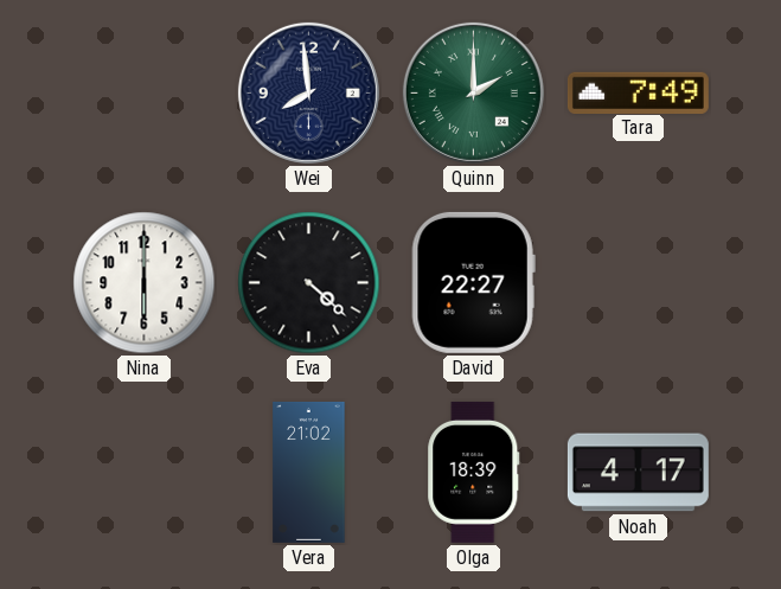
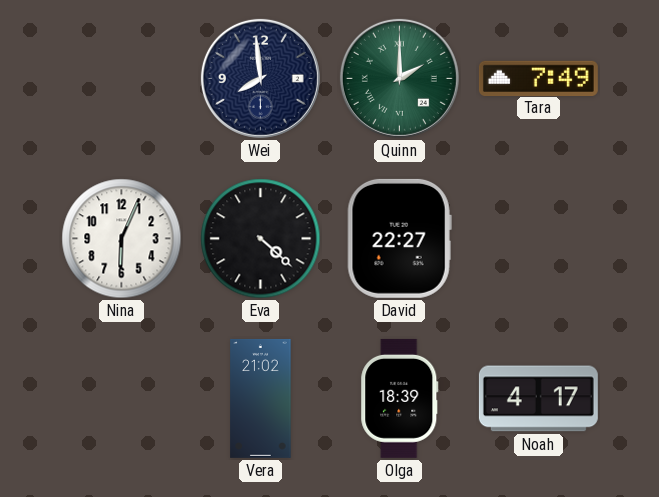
Nina: 6:00 -> 6:04
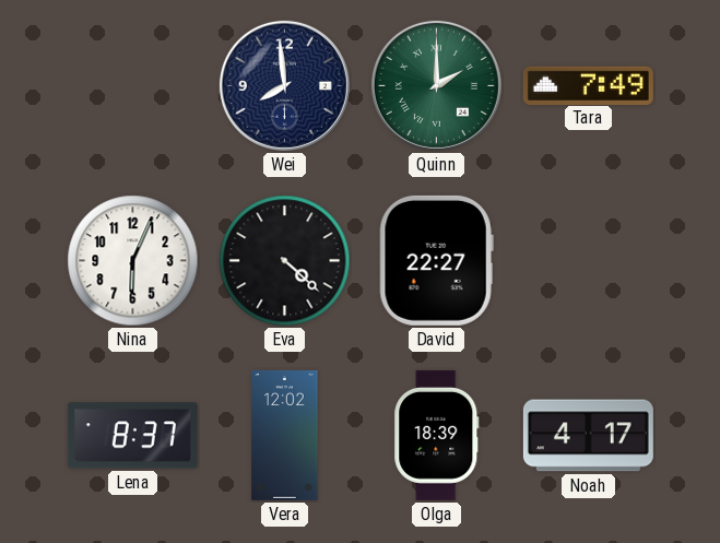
Lena: none -> 8:37
Vera: 21:02 -> 12:02
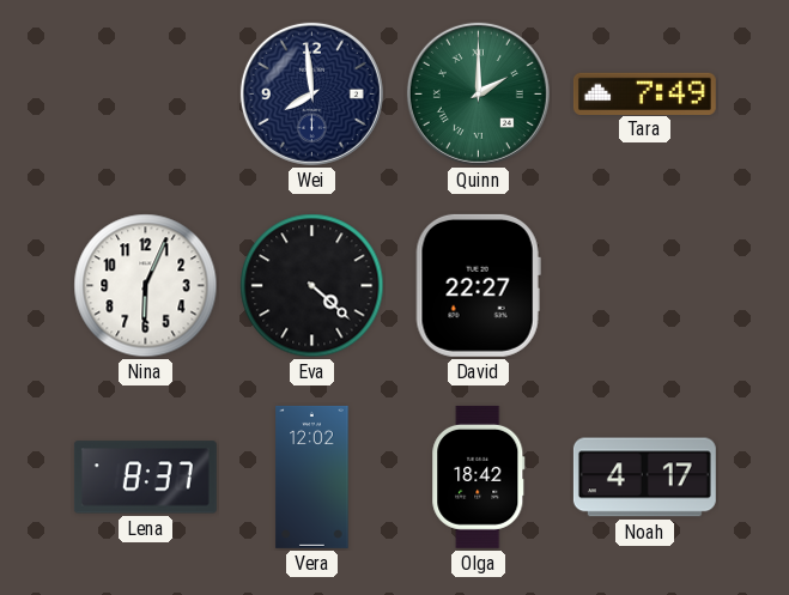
Olga: 18:39 -> 18:42
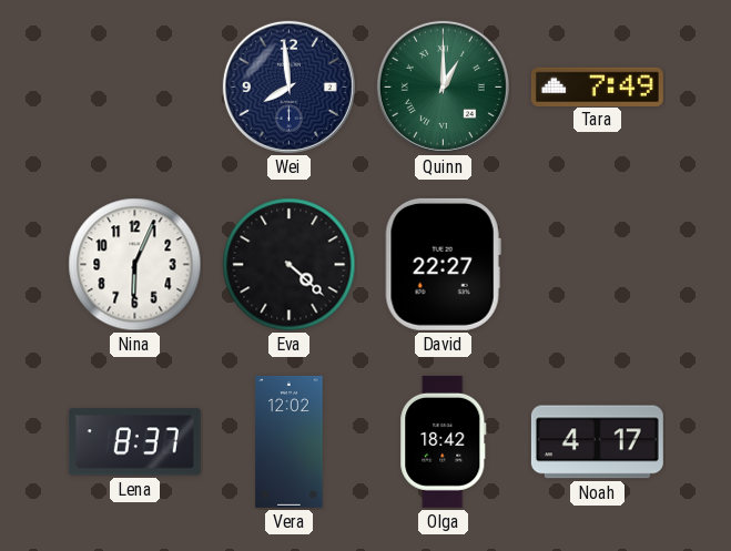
Quinn: 2:00 -> 1:00
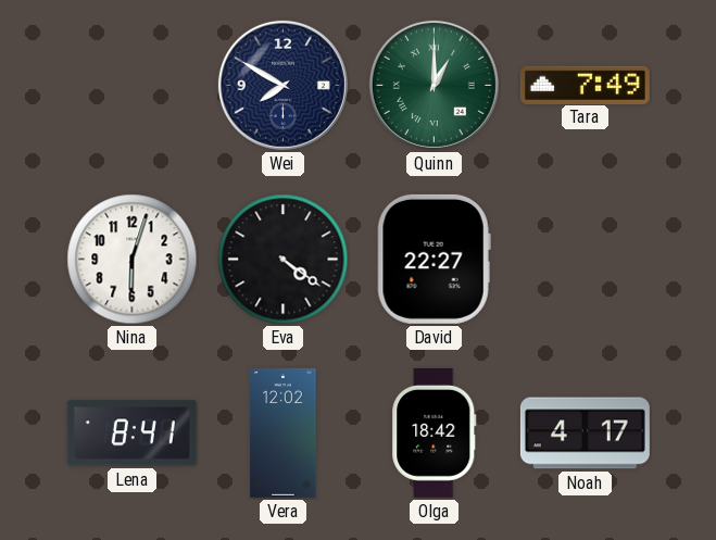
Wei: 7:59 -> 7:50
Nina: 6:04 -> 6:03
Eva: 4:22 -> 4:21
Lena: 8:37 -> 8:41
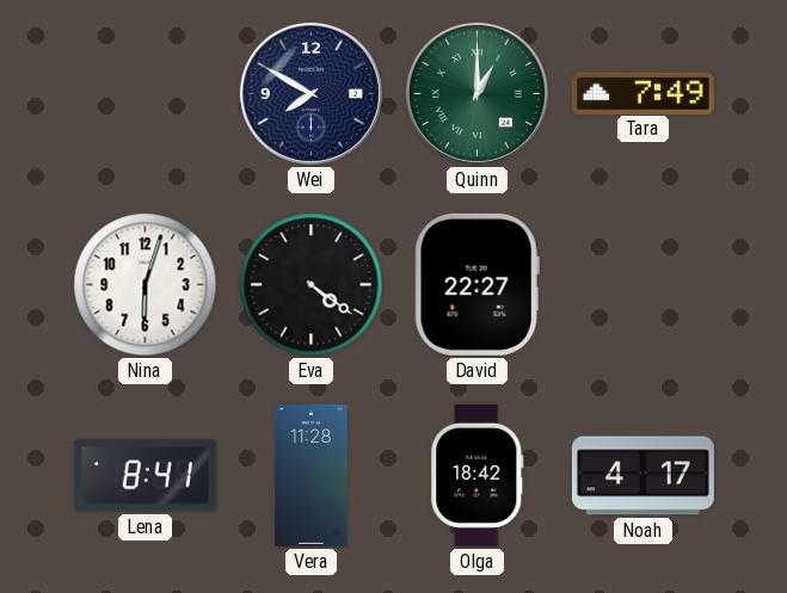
Vera: 12:02 -> 11:28
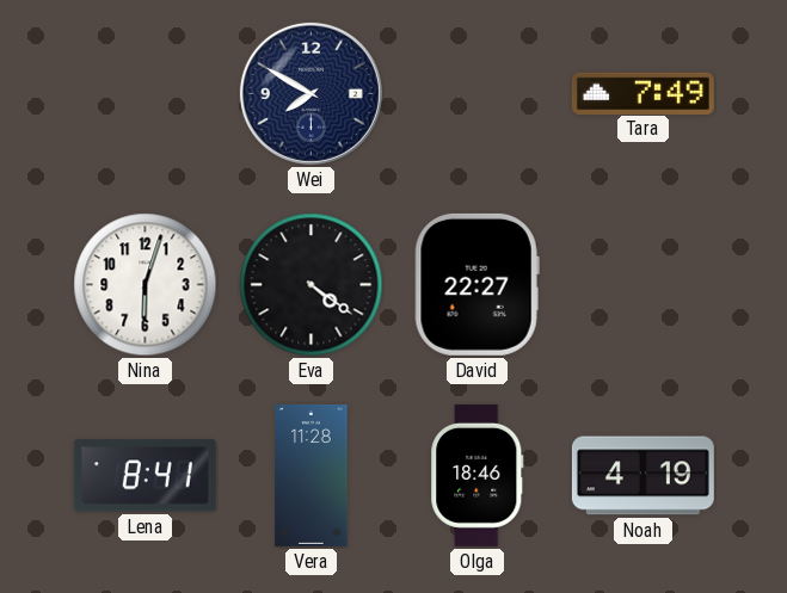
Quinn: 1:00 -> none
Olga: 18:42 -> 18:46
Noah: 4:17 -> 4:19
